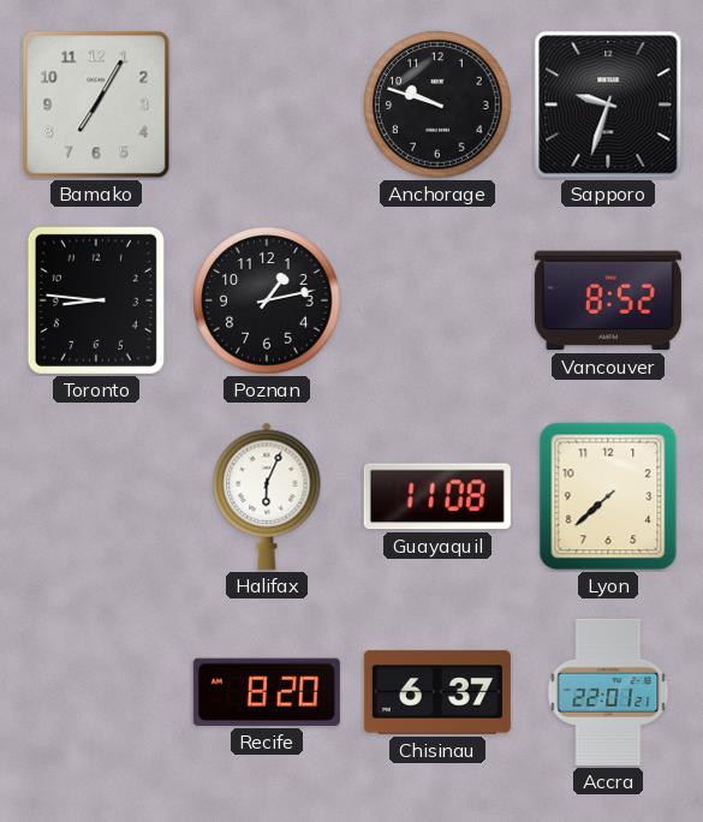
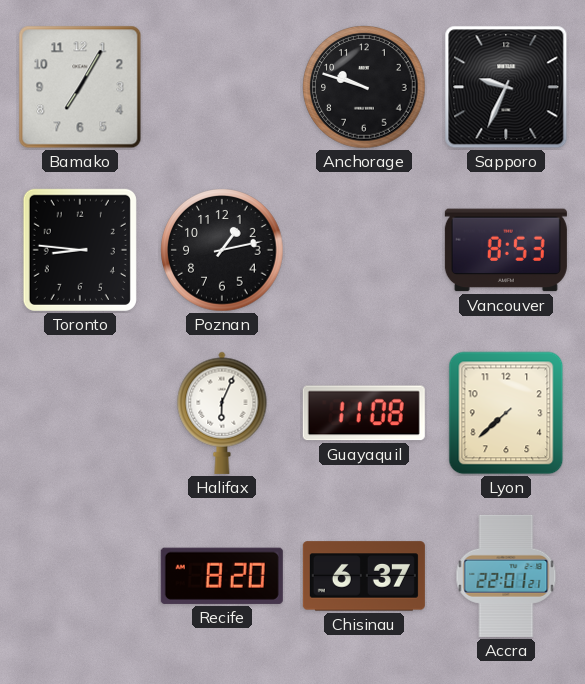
Sapporo: 9:33 -> 9:34
Vancouver: 8:52 -> 8:53
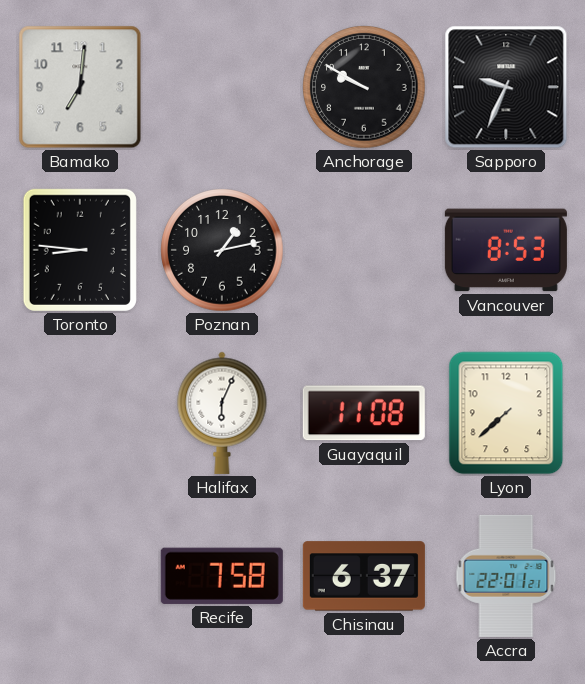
Bamako: 7:05 -> 7:01
Anchorage: 9:48 -> 9:50
Recife: 8:20 -> 7:58
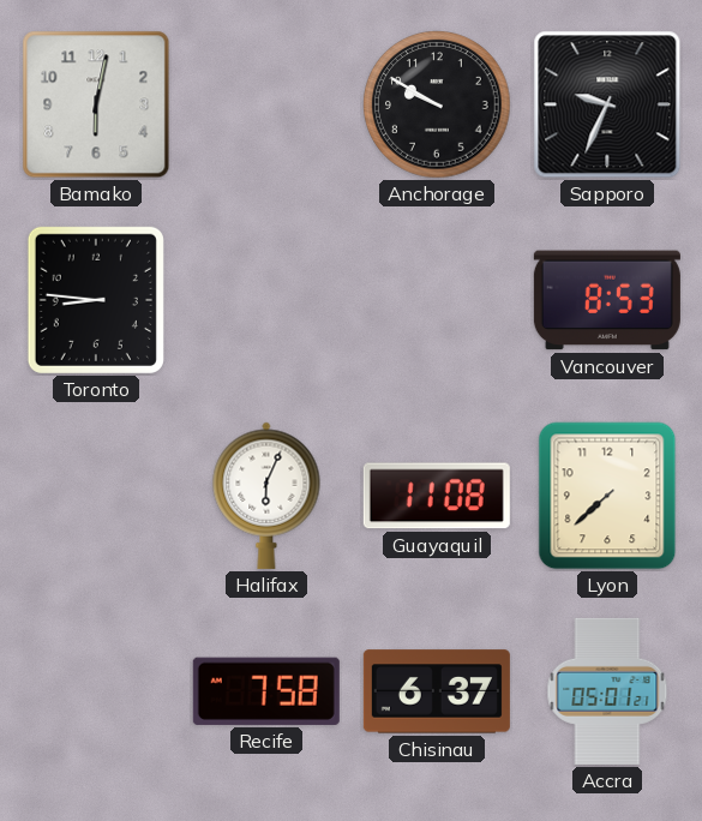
Bamako: 7:01 -> 6:02
Poznan: 1:13 -> none
Accra: 22:01 -> 05:01
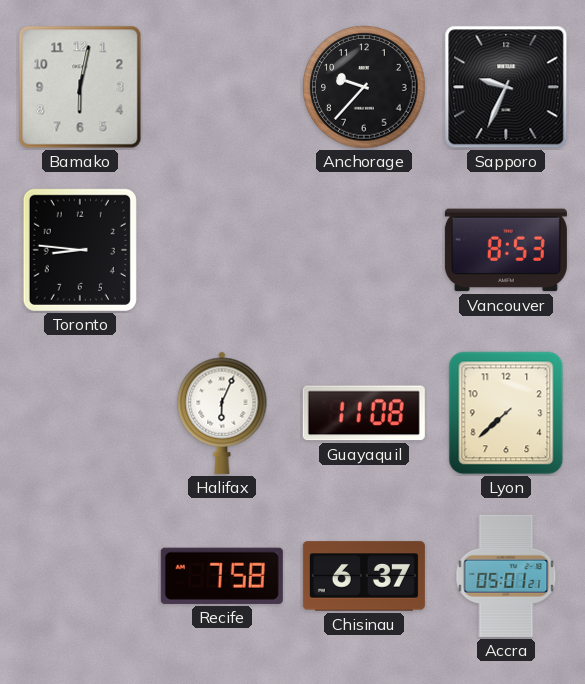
Anchorage: 9:50 -> 9:37
